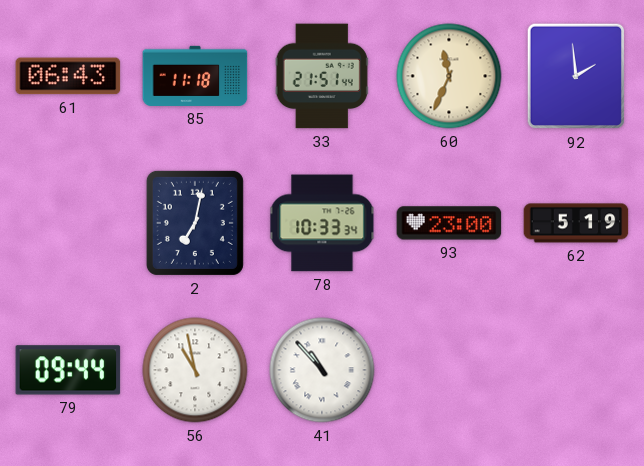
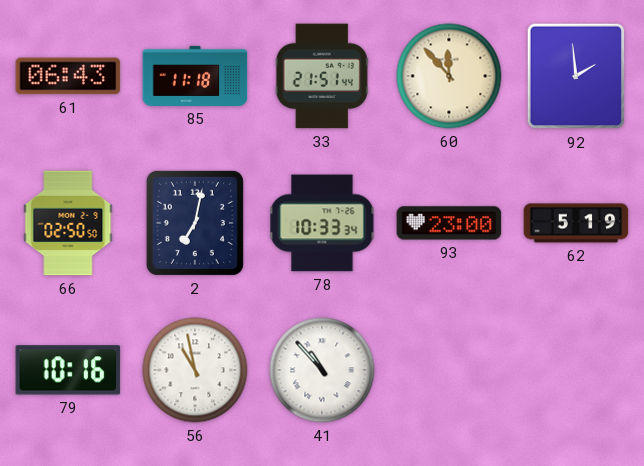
60: 11:34 -> 11:53
66: none -> 02:50
79: 09:44 -> 10:16
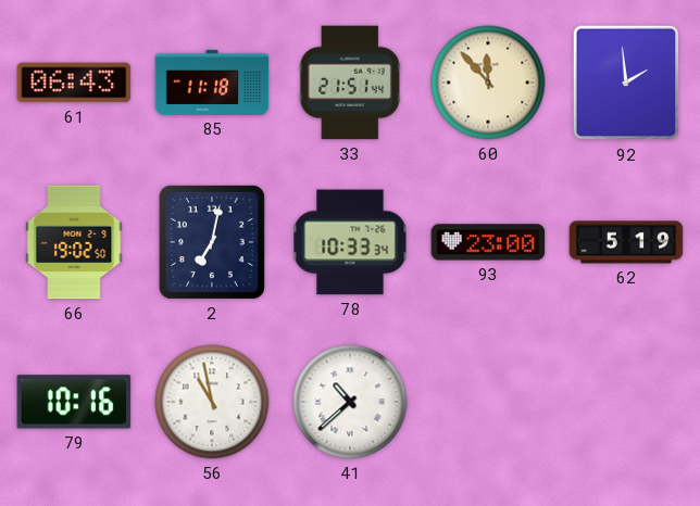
66: 02:50 -> 19:02
41: 10:53 -> 10:38
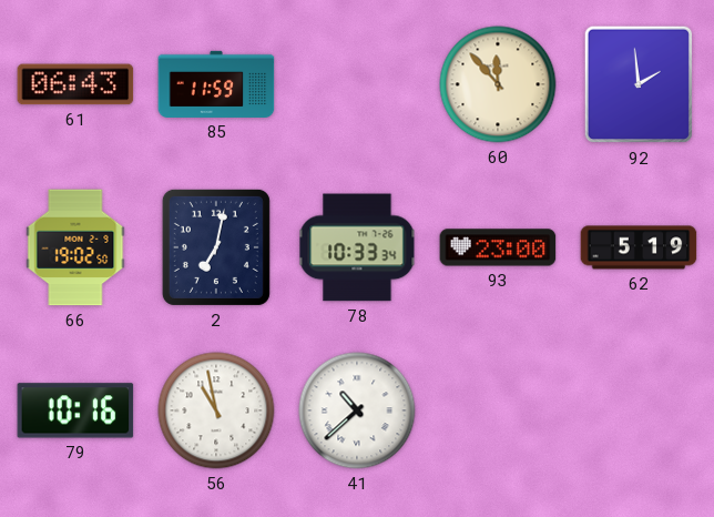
85: 11:18 -> 11:59
33: 21:51 -> none
